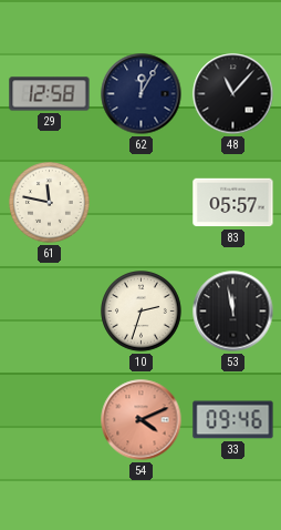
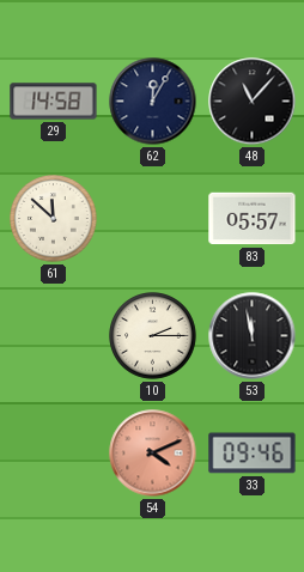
29: 12:58 -> 14:58
61: 11:47 -> 11:52
10: 2:33 -> 2:15
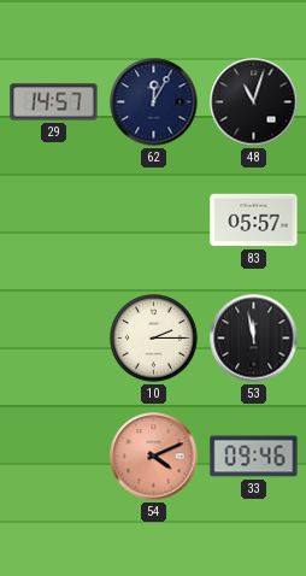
29: 14:58 -> 14:57
48: 11:07 -> 11:03
61: 11:52 -> none
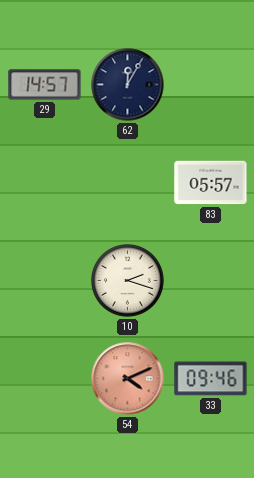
48: 11:03 -> none
10: 2:15 -> 2:18
53: 11:58 -> none
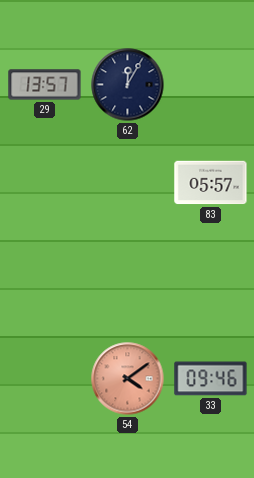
29: 14:57 -> 13:57
10: 2:18 -> none
54: 4:11 -> 4:09
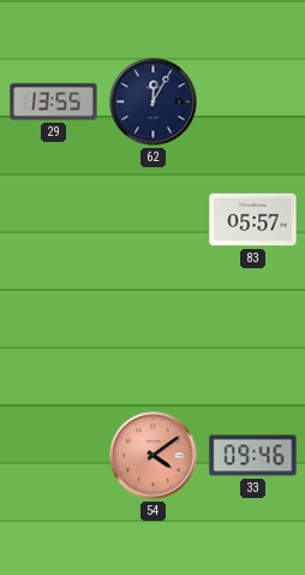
29: 13:57 -> 13:55
